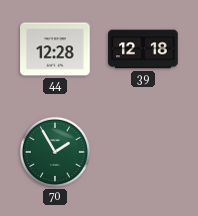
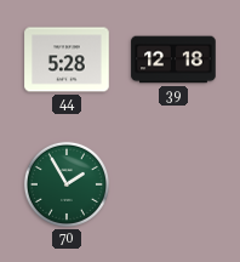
44: 12:28 -> 5:28
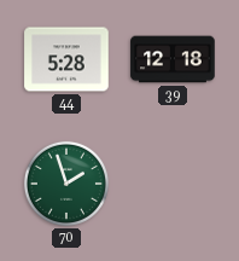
70: 1:55 -> 1:57
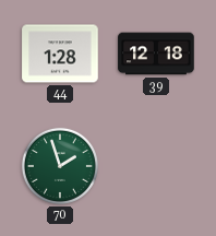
44: 5:28 -> 1:28
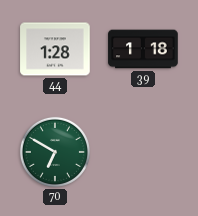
39: 12:18 -> 1:18
70: 1:57 -> 6:50
